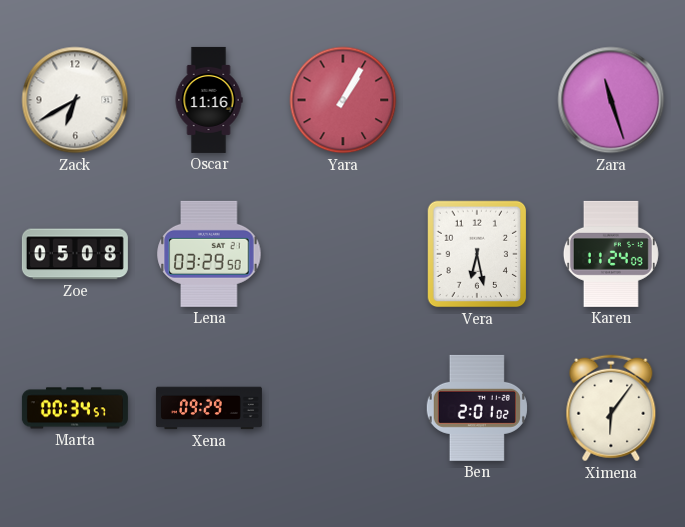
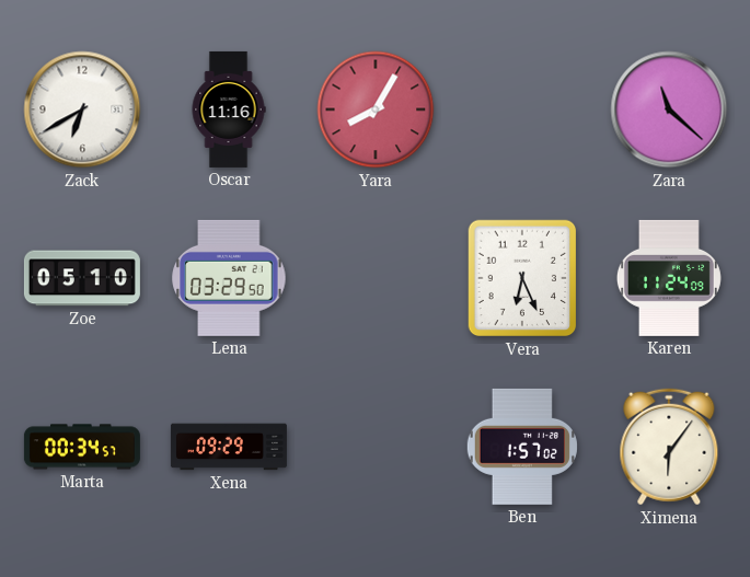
Yara: 1:05 -> 8:05
Zara: 11:27 -> 11:22
Zoe: 05:08 -> 05:10
Vera: 6:28 -> 6:26
Ben: 2:01 -> 1:57
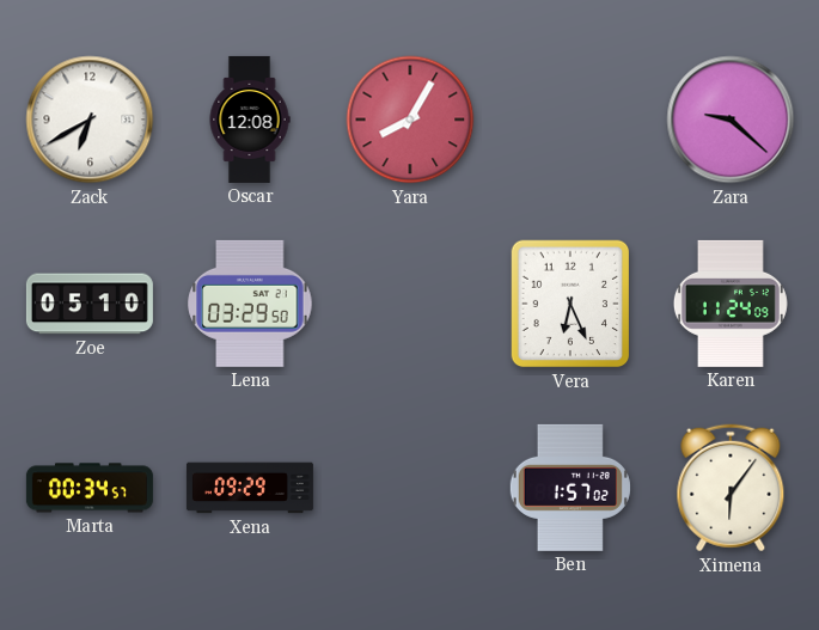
Oscar: 11:16 -> 12:08
Zara: 11:22 -> 9:22
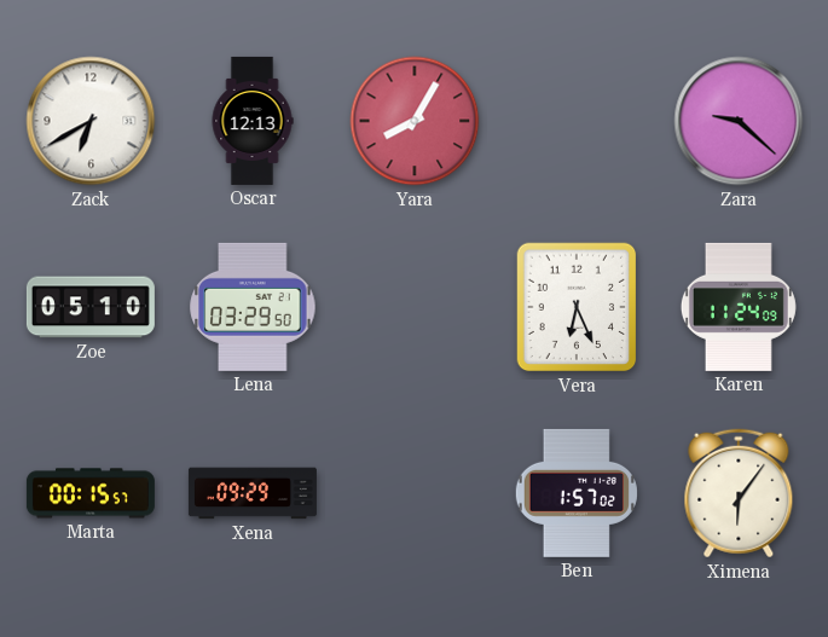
Oscar: 12:08 -> 12:13
Marta: 00:34 -> 00:15
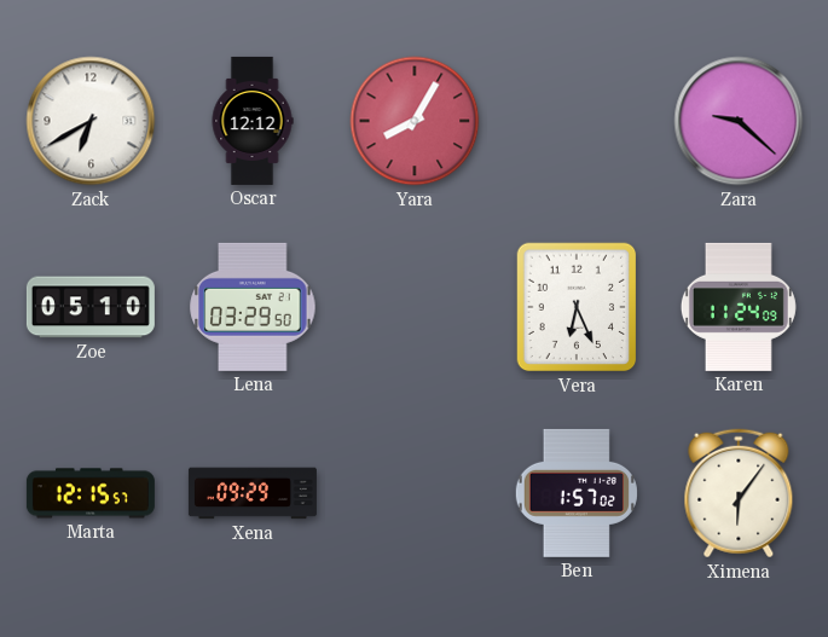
Oscar: 12:13 -> 12:12
Marta: 00:15 -> 12:15
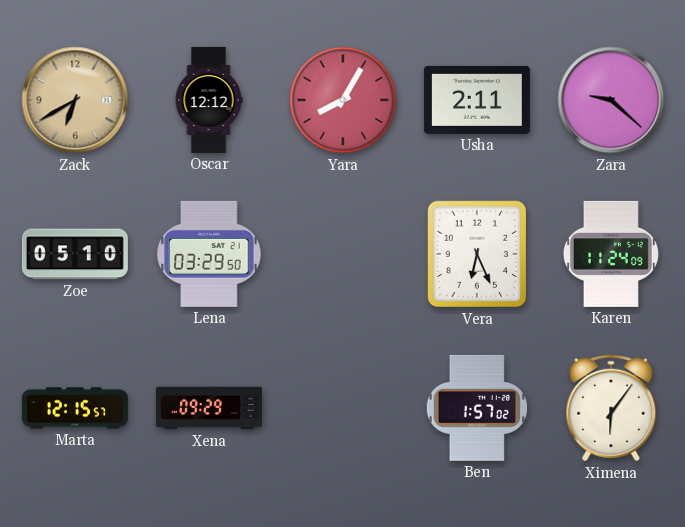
Zack dial: white -> champagne
Usha: none -> 2:11
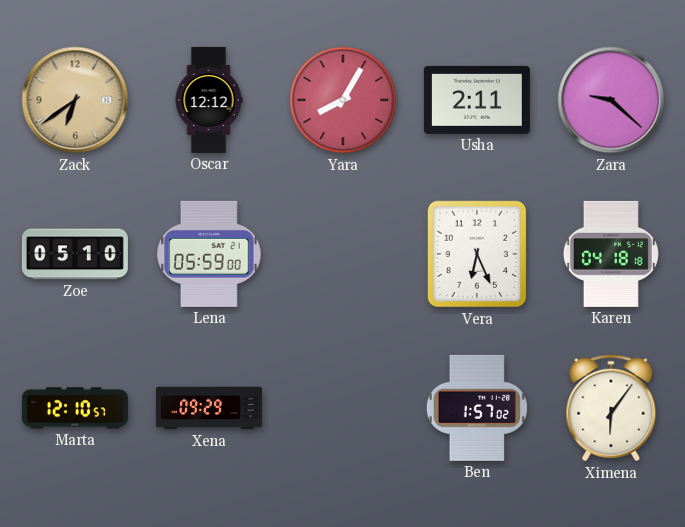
Zack: 6:40 -> 6:39
Lena: 03:29 -> 05:59
Karen: 11:24 -> 04:18
Marta: 12:15 -> 12:10
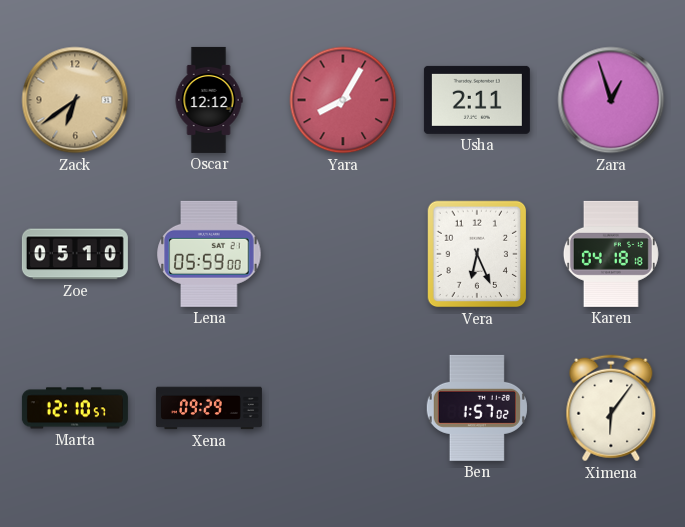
Zara: 9:22 -> 12:57
